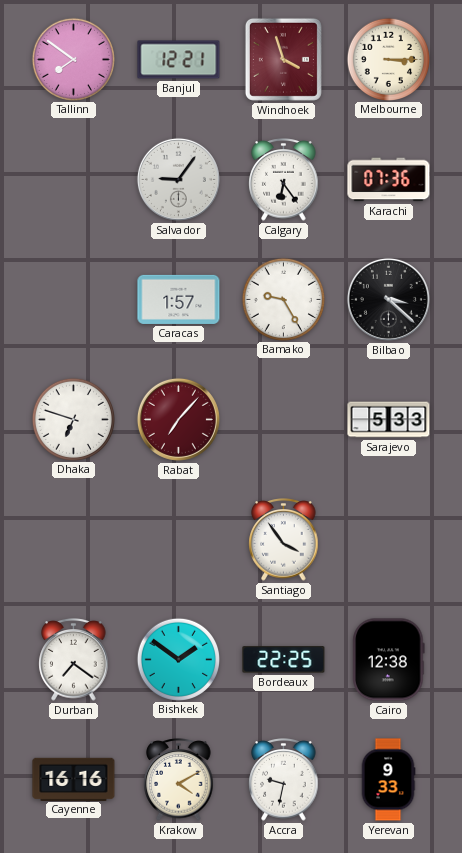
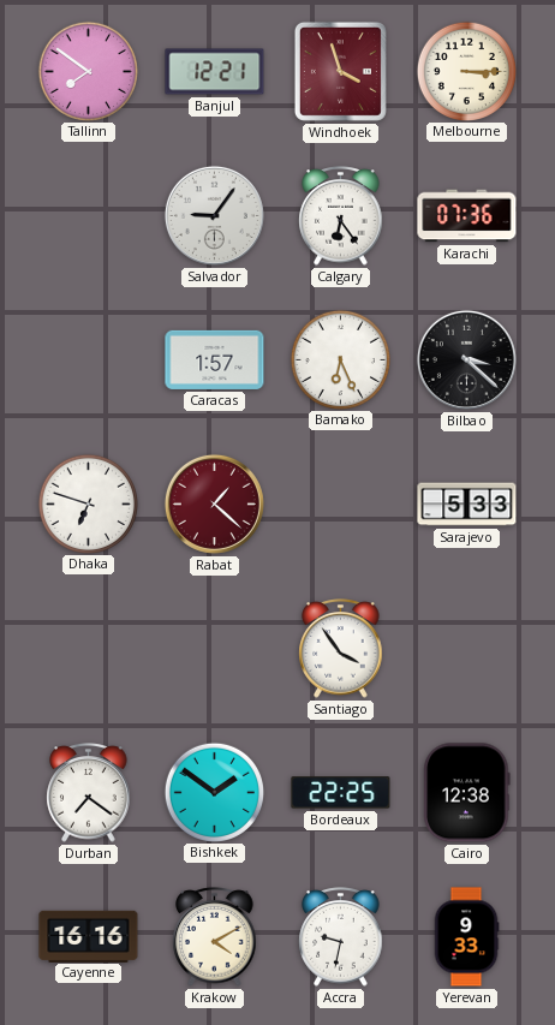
Bamako: 9:25 -> 6:26
Rabat: 7:07 -> 1:22
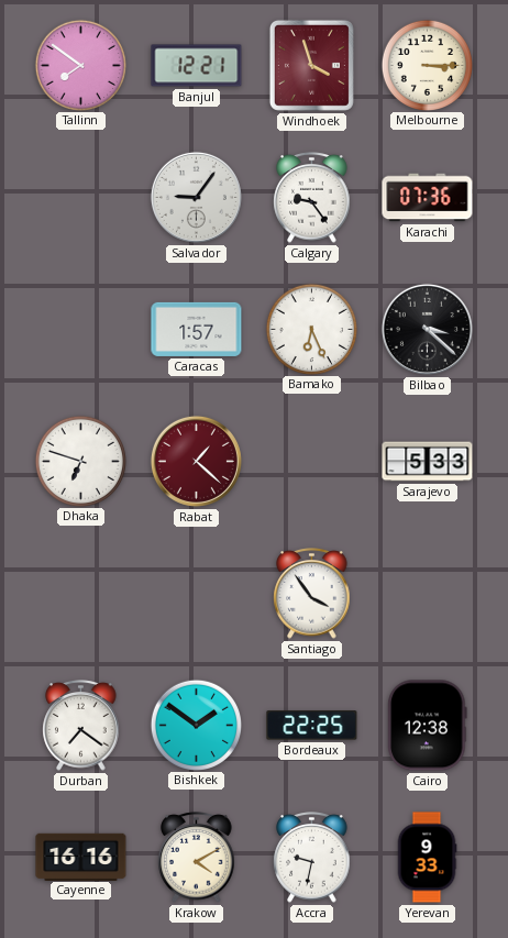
Calgary: 6:24 -> 9:24
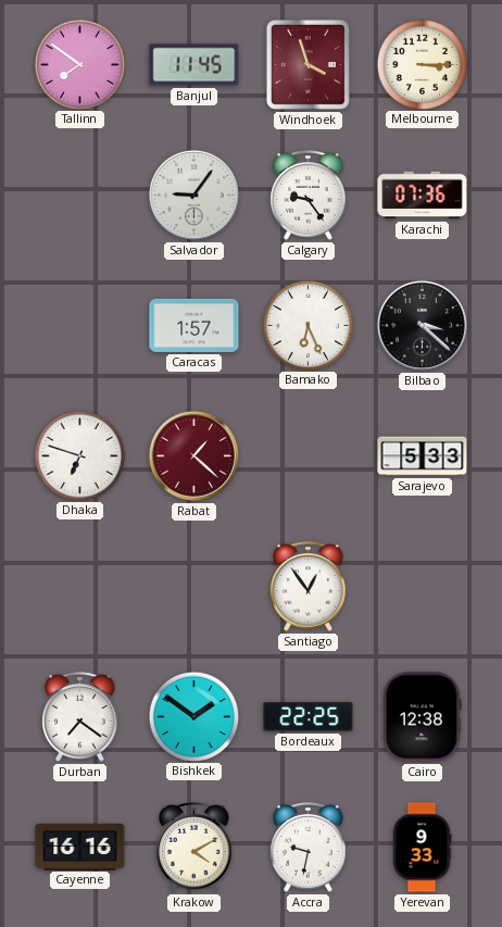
Banjul: 12:21 -> 11:45
Santiago: 3:54 -> 12:54
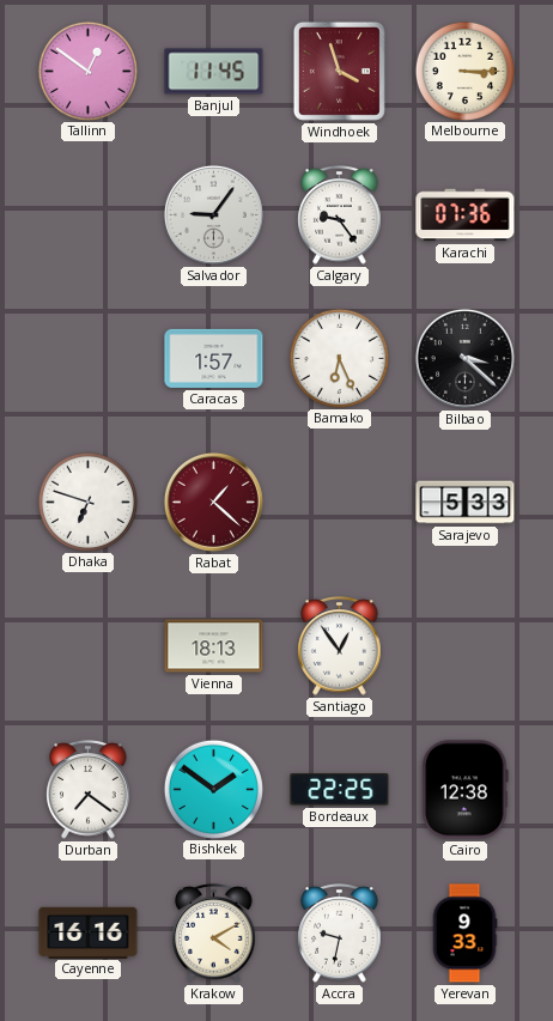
Tallinn: 7:51 -> 12:51
Vienna: none -> 18:13
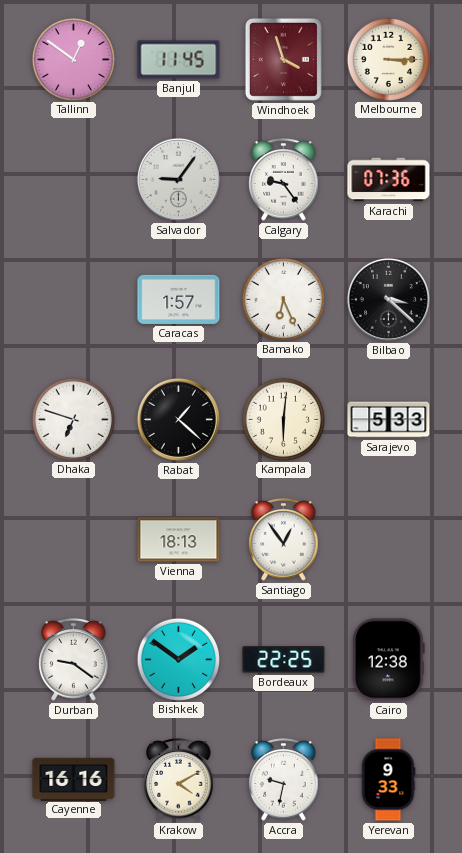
Rabat dial: burgundy -> black
Kampala: none -> 6:01
Durban: 7:21 -> 9:21
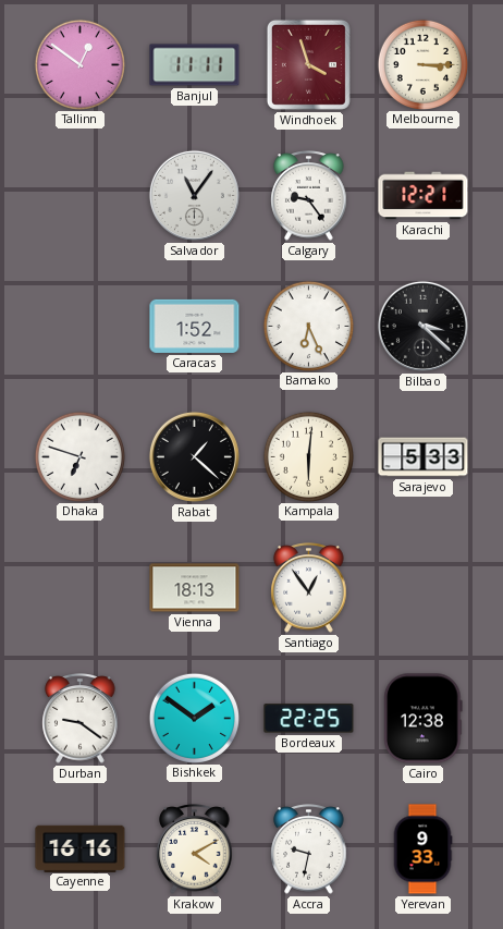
Banjul: 11:45 -> 11:11
Salvador: 9:06 -> 11:06
Karachi: 07:36 -> 12:21
Caracas: 1:57 -> 1:52
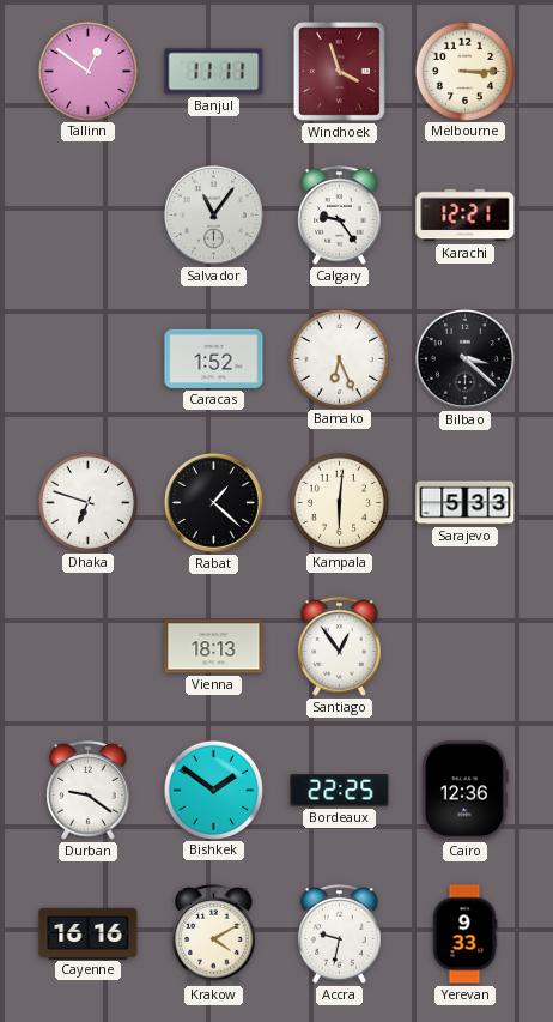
Cairo: 12:38 -> 12:36
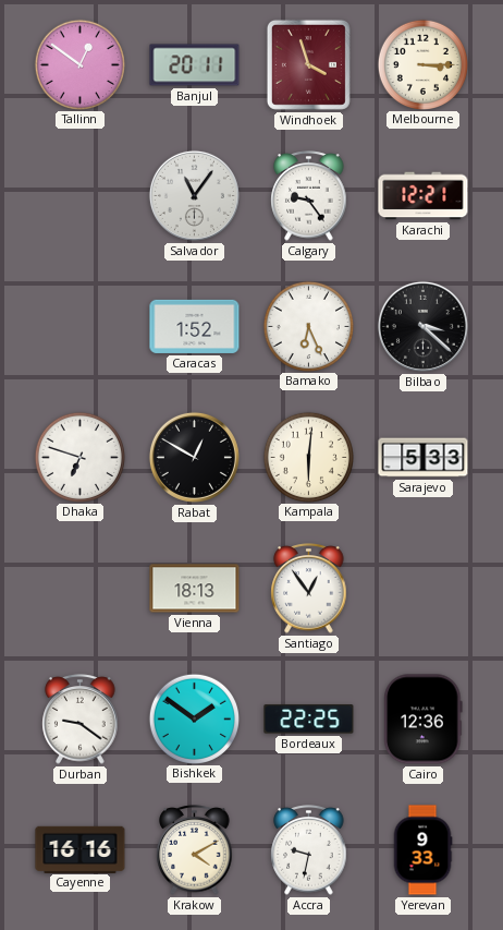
Banjul: 11:11 -> 20:11
Rabat: 1:22 -> 12:50
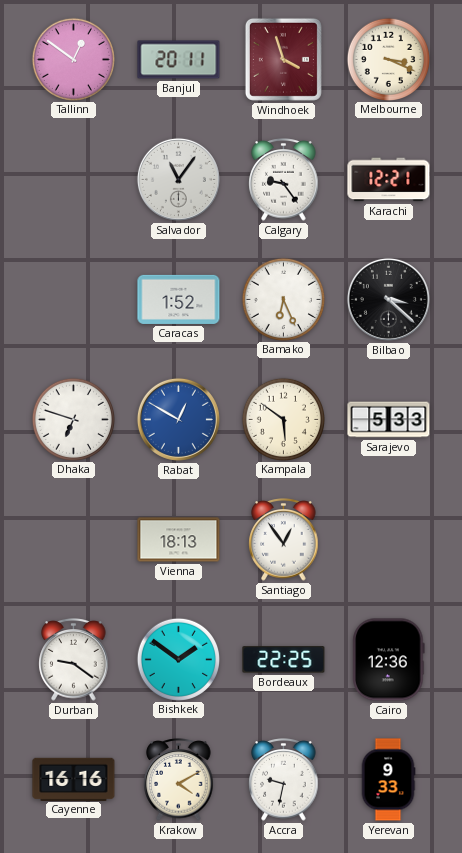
Melbourne: 3:15 -> 3:19
Rabat dial: black -> blue
Kampala: 6:01 -> 5:51
